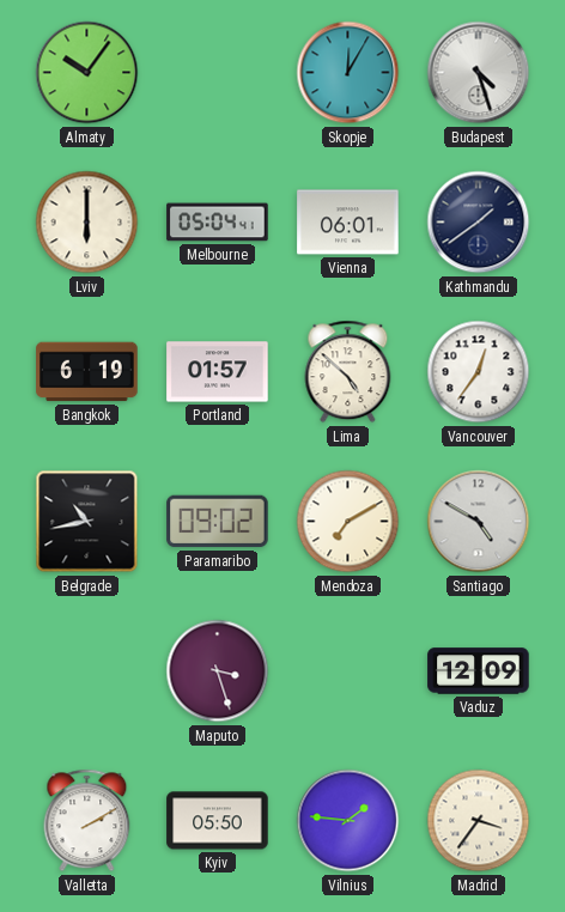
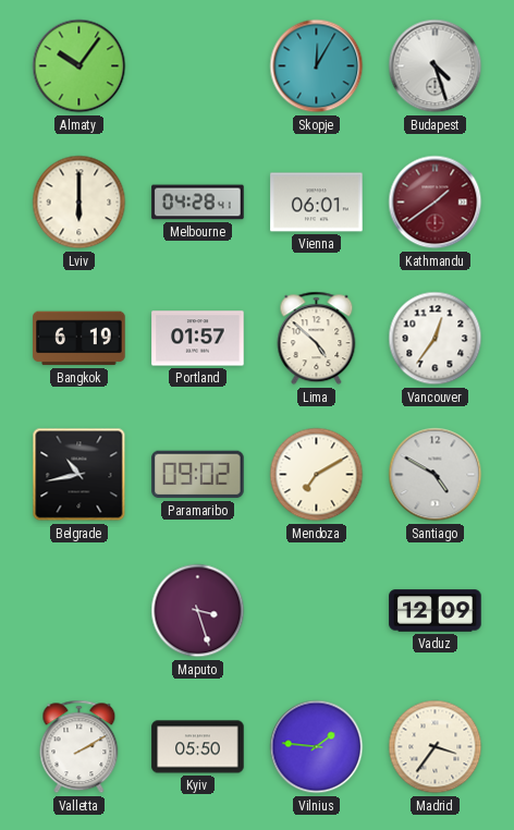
Melbourne: 05:04 -> 04:28
Kathmandu dial: navy -> burgundy
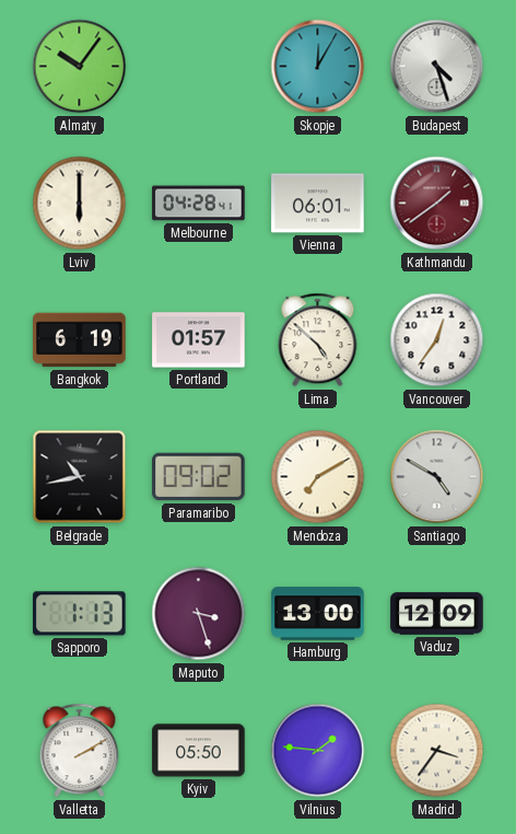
Sapporo: none -> 1:13
Hamburg: none -> 13:00
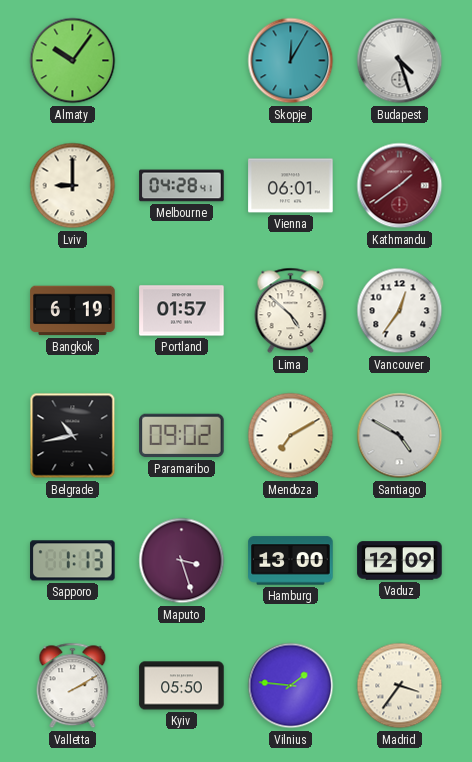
Lviv: 6:00 -> 9:00
